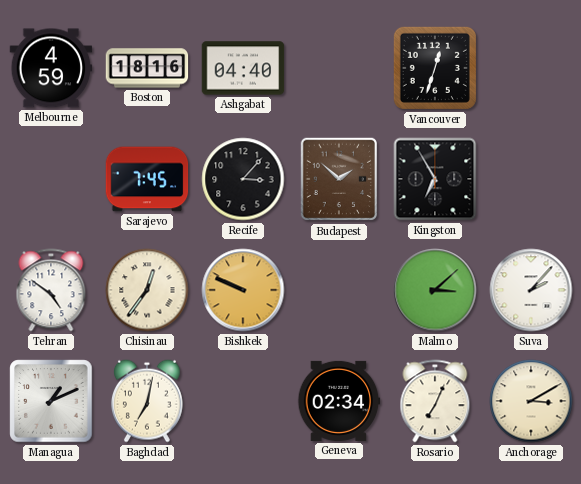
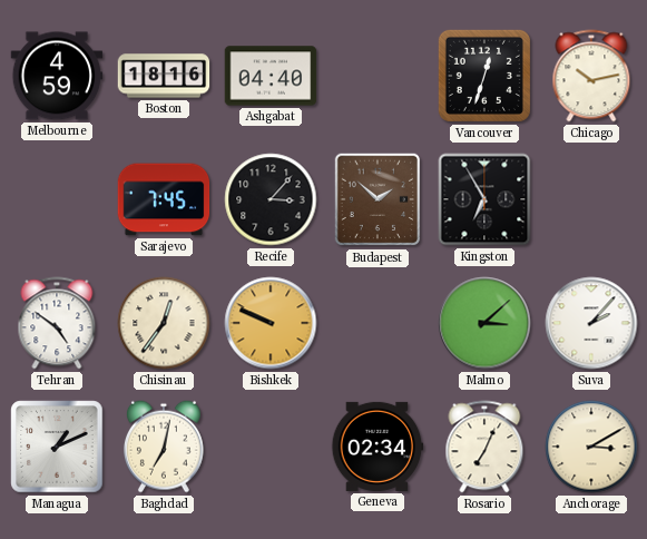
Chicago: none -> 10:13
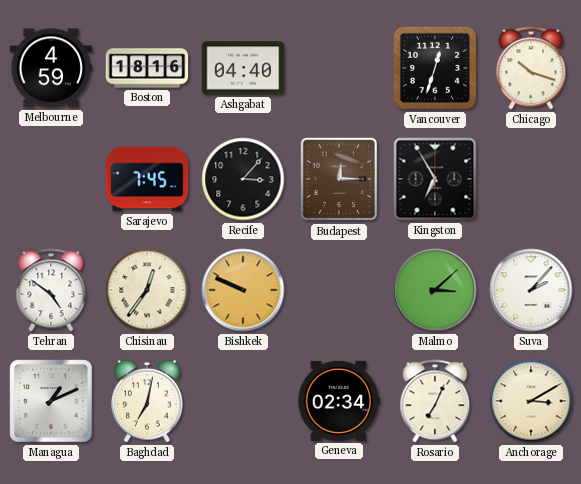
Chicago: 10:13 -> 10:18
Budapest: 1:52 -> 12:15
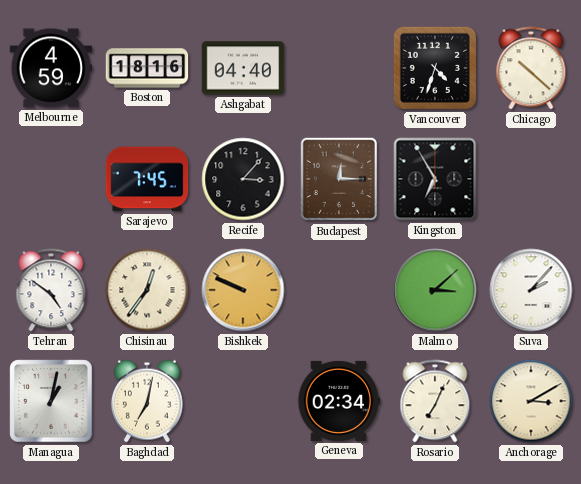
Vancouver: 12:33 -> 4:33
Chicago: 10:18 -> 10:22
Managua: 1:11 -> 1:02
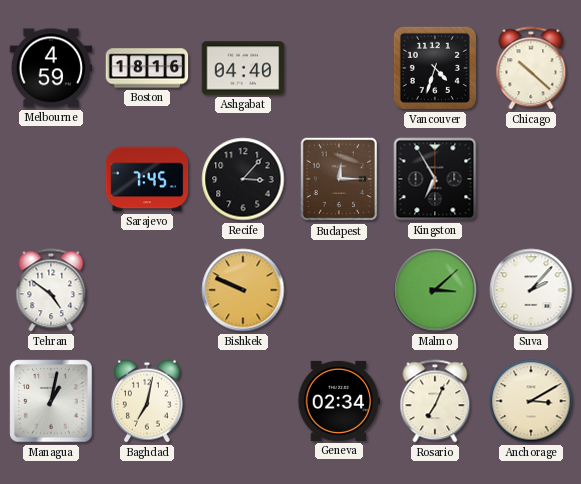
Chisinau: 12:36 -> none
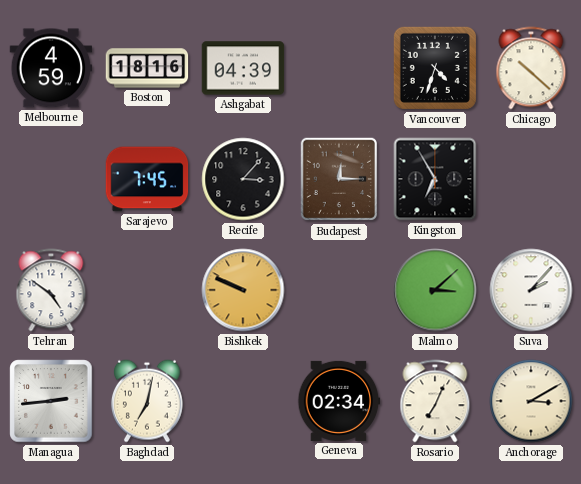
Ashgabat: 04:40 -> 04:39
Managua: 1:02 -> 2:44
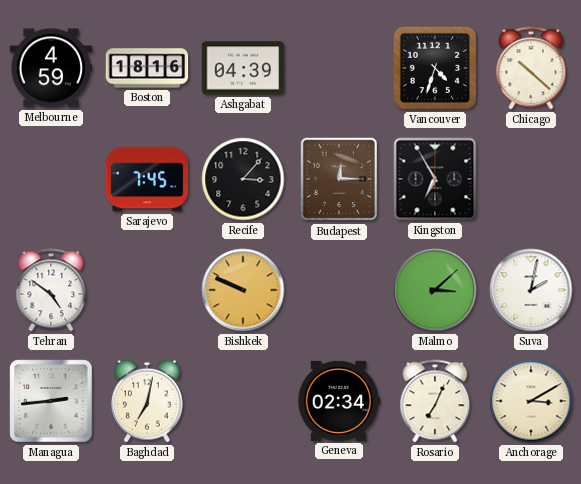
Suva: 2:07 -> 2:02
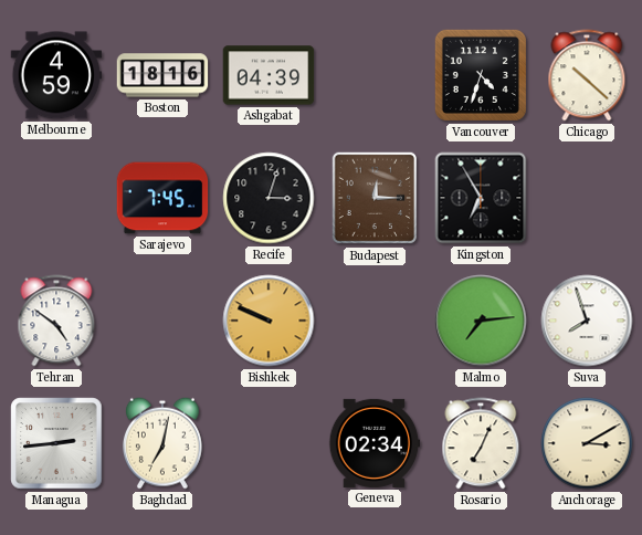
Recife: 3:07 -> 3:03
Malmo: 3:08 -> 7:14
Suva: 2:02 -> 7:57
